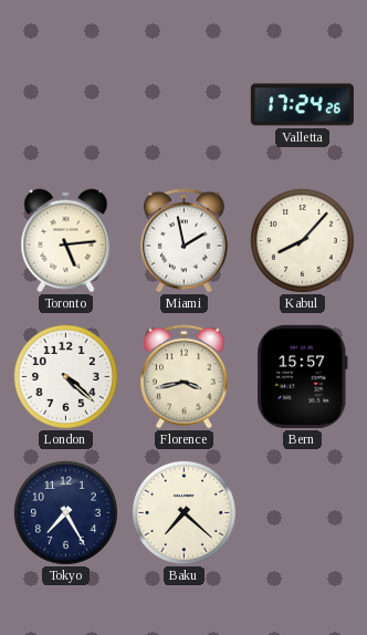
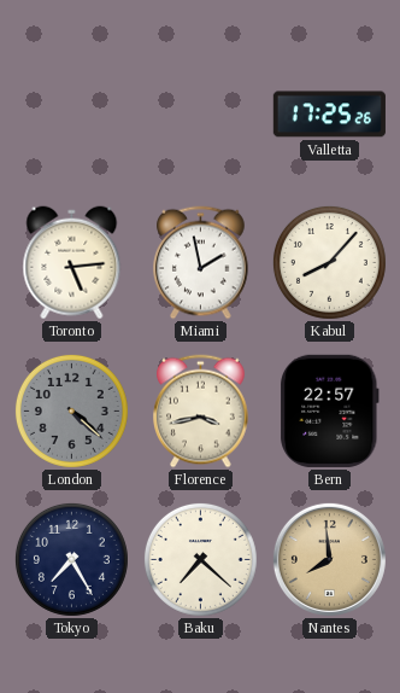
Valletta: 17:24 -> 17:25
London dial: white -> grey
Bern: 15:57 -> 22:57
Nantes: none -> 7:59
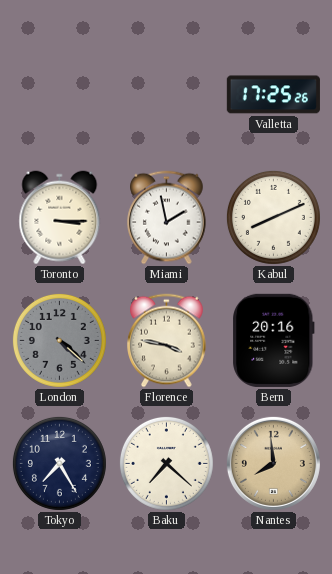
Toronto: 5:14 -> 3:15
Kabul: 8:07 -> 8:11
Florence: 3:43 -> 3:47
Bern: 22:57 -> 20:16
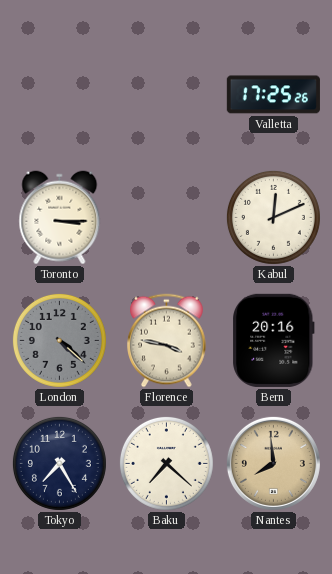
Miami: 1:58 -> none
Kabul: 8:11 -> 12:11
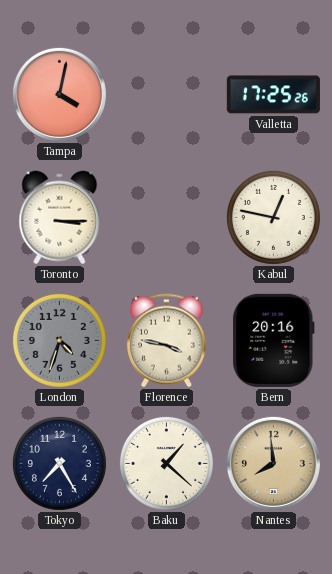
Tampa: none -> 4:02
Kabul: 12:11 -> 12:47
London: 4:22 -> 4:33
Baku: 7:22 -> 1:22
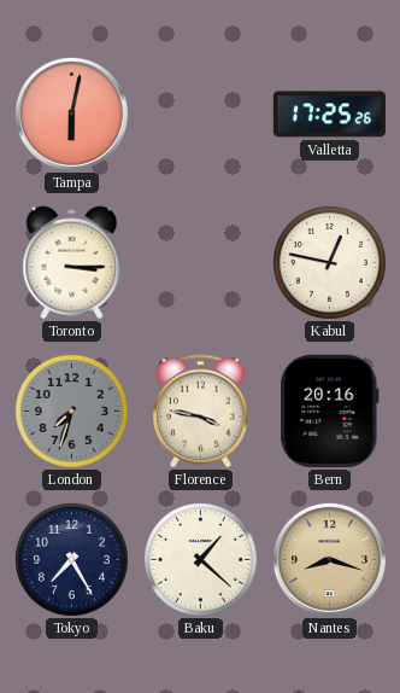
Tampa: 4:02 -> 6:02
London: 4:33 -> 7:33
Nantes: 7:59 -> 8:18
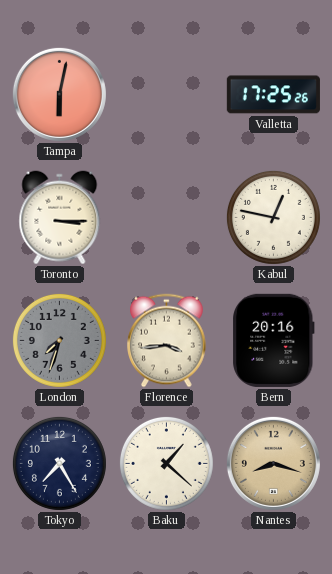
Florence: 3:47 -> 3:44
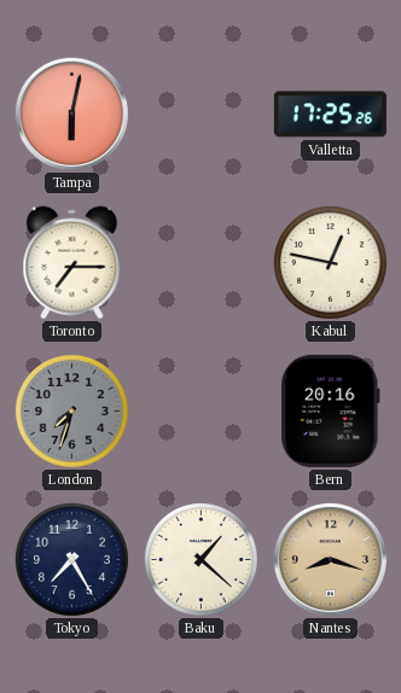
Toronto: 3:15 -> 7:15
Florence: 3:44 -> none
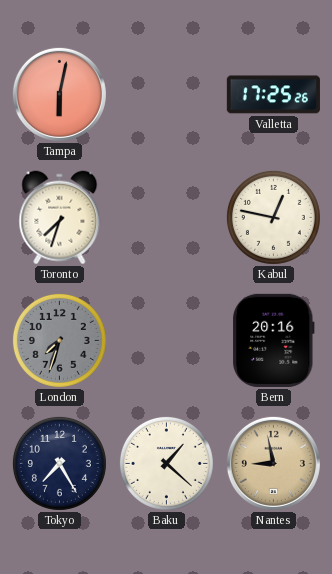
Toronto: 7:15 -> 7:33
Nantes: 8:18 -> 8:58
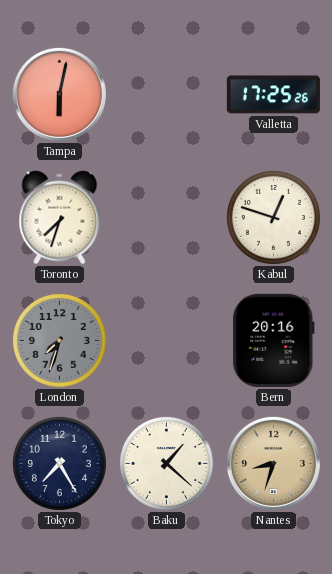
Kabul: 12:47 -> 12:48
Nantes: 8:58 -> 8:33
